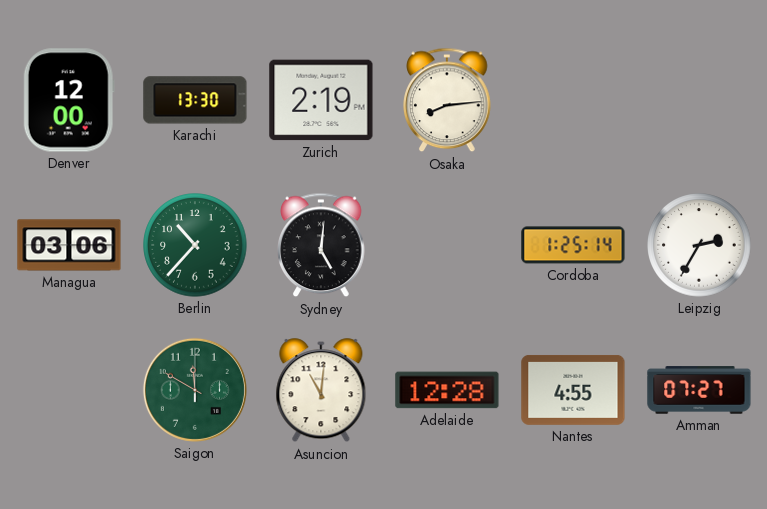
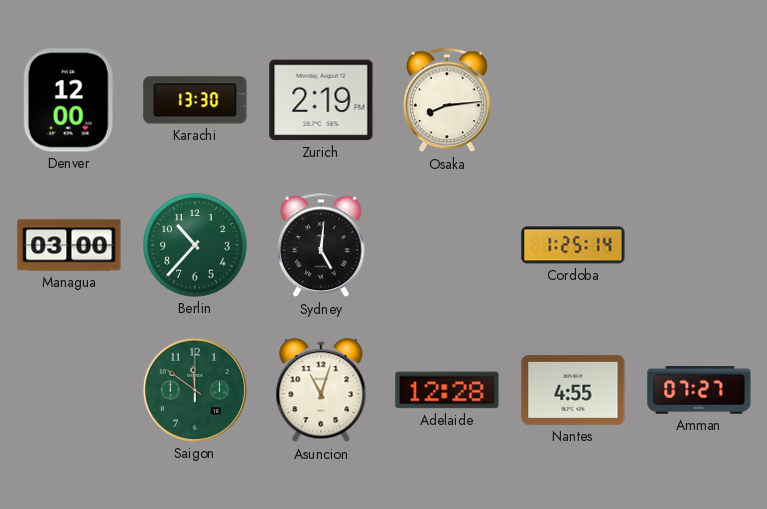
Managua: 03:06 -> 03:00
Leipzig: 2:35 -> none
Saigon: 11:50 -> 11:51
Asuncion: 11:01 -> 11:03
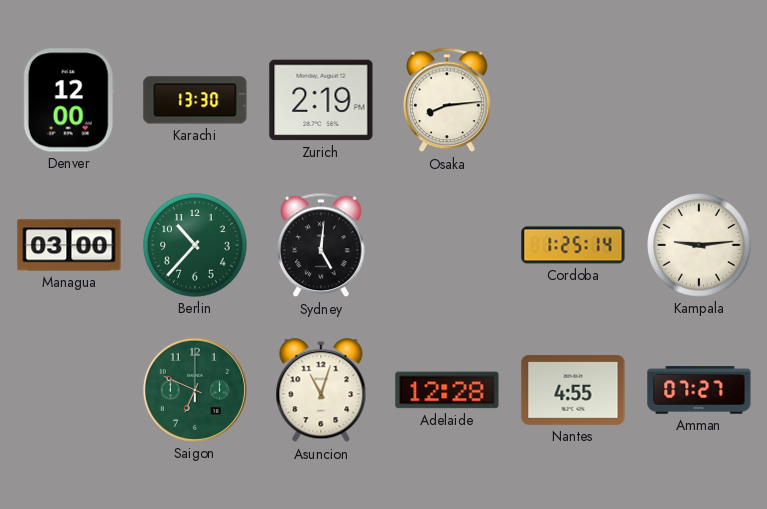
Kampala: none -> 9:14
Saigon: 11:51 -> 6:49
